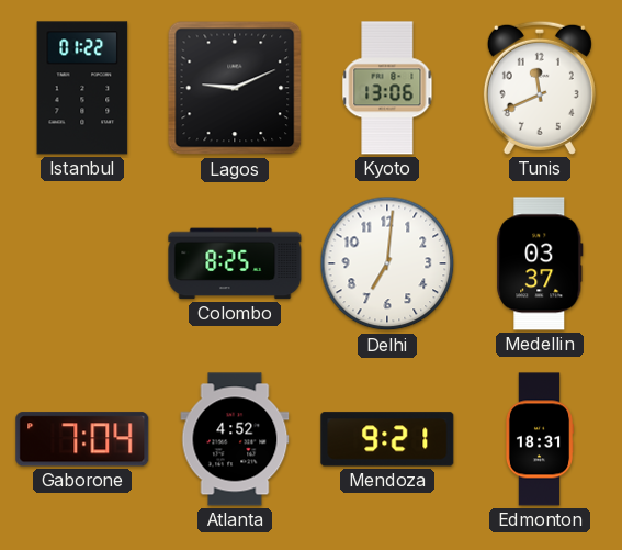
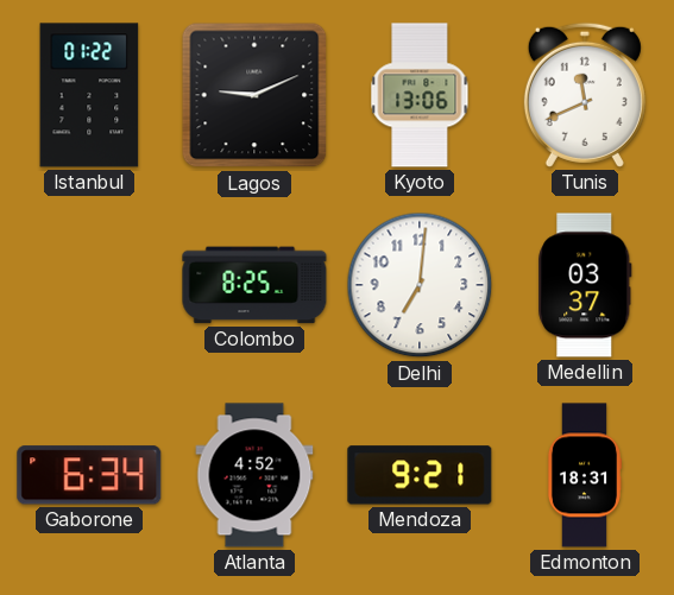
Gaborone: 7:04 -> 6:34
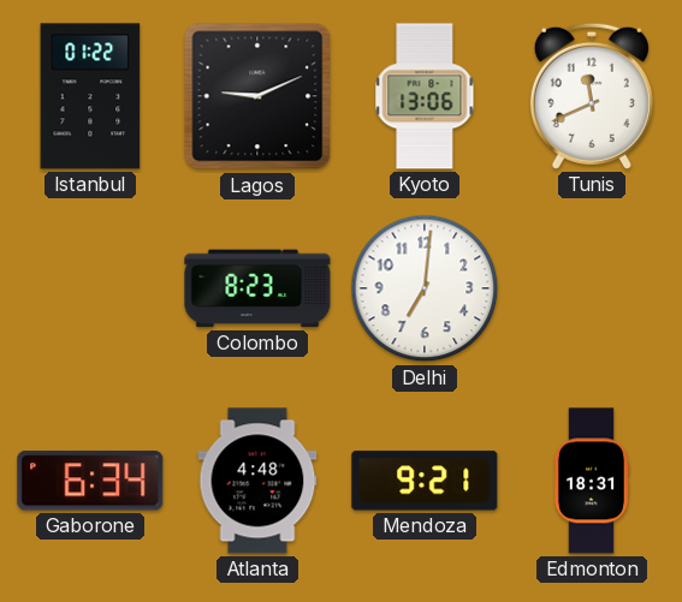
Colombo: 8:25 -> 8:23
Medellin: 03:37 -> none
Atlanta: 4:52 -> 4:48
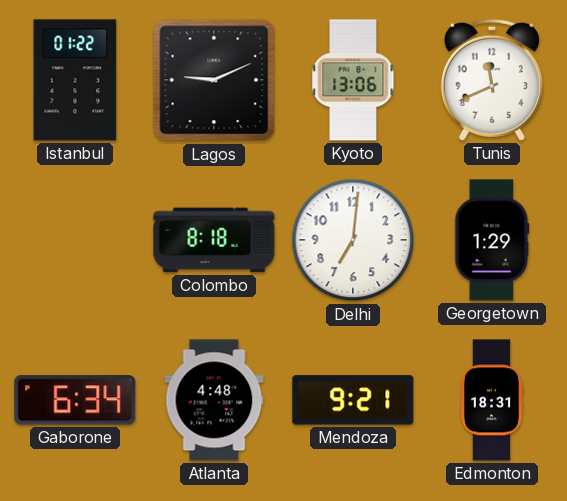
Colombo: 8:23 -> 8:18
Georgetown: none -> 1:29
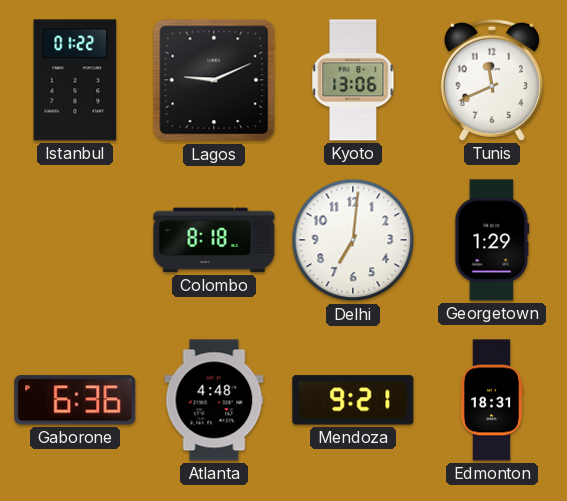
Gaborone: 6:34 -> 6:36
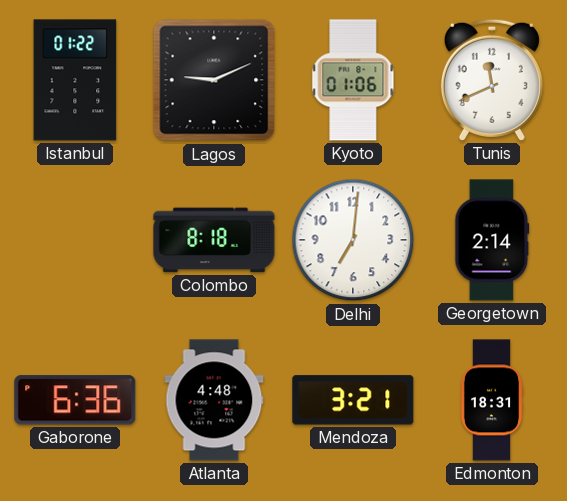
Kyoto: 13:06 -> 01:06
Georgetown: 1:29 -> 2:14
Mendoza: 9:21 -> 3:21
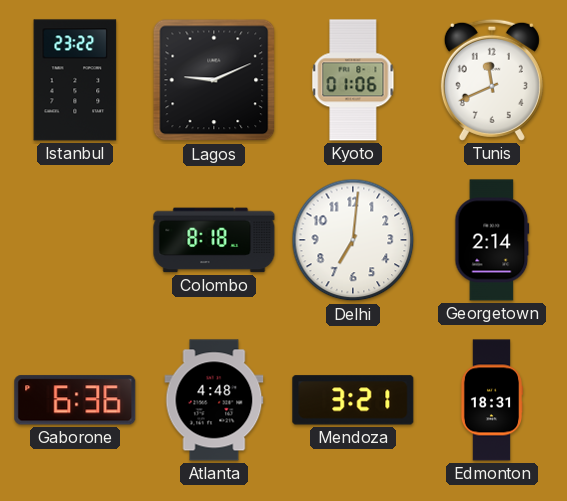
Istanbul: 01:22 -> 23:22
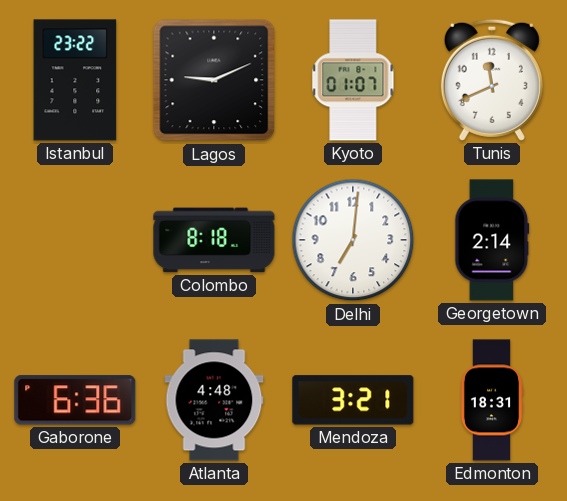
Kyoto: 01:06 -> 01:07
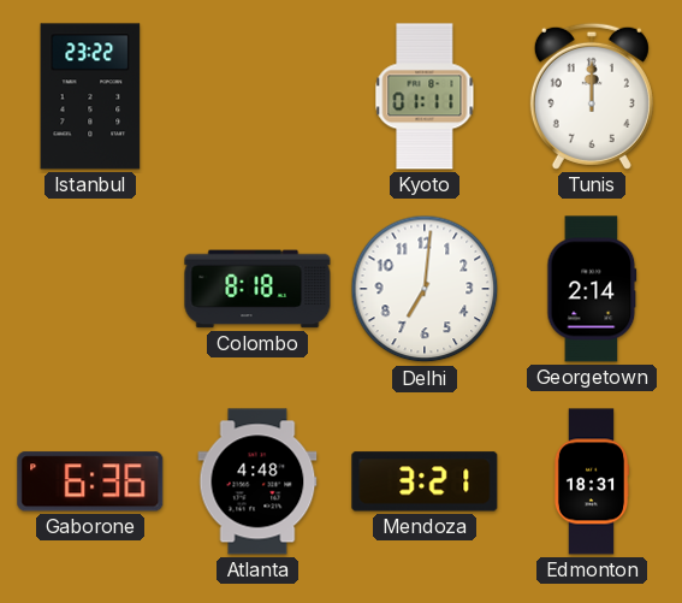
Lagos: 9:11 -> none
Kyoto: 01:07 -> 01:11
Tunis: 11:41 -> 12:00
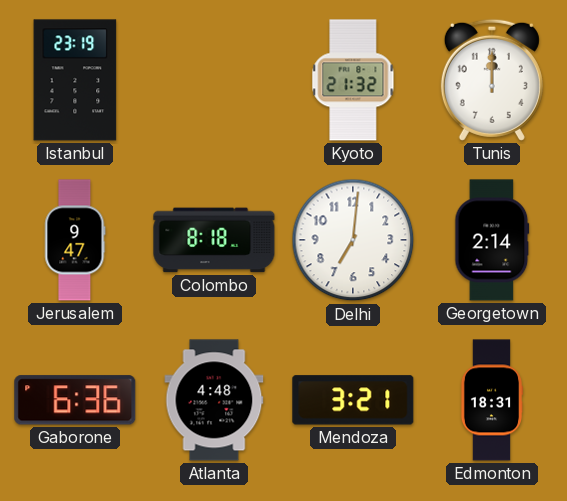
Istanbul: 23:22 -> 23:19
Kyoto: 01:11 -> 21:32
Jerusalem: none -> 9:47
